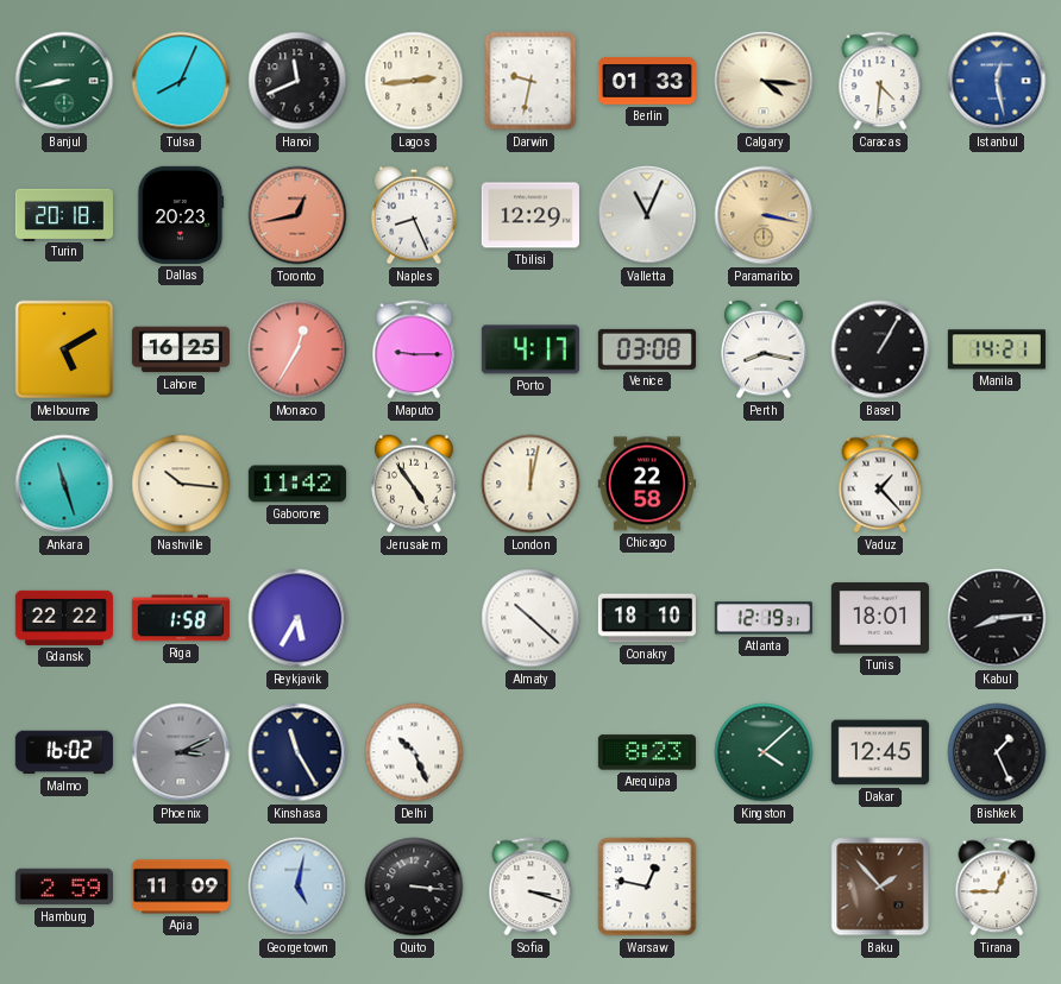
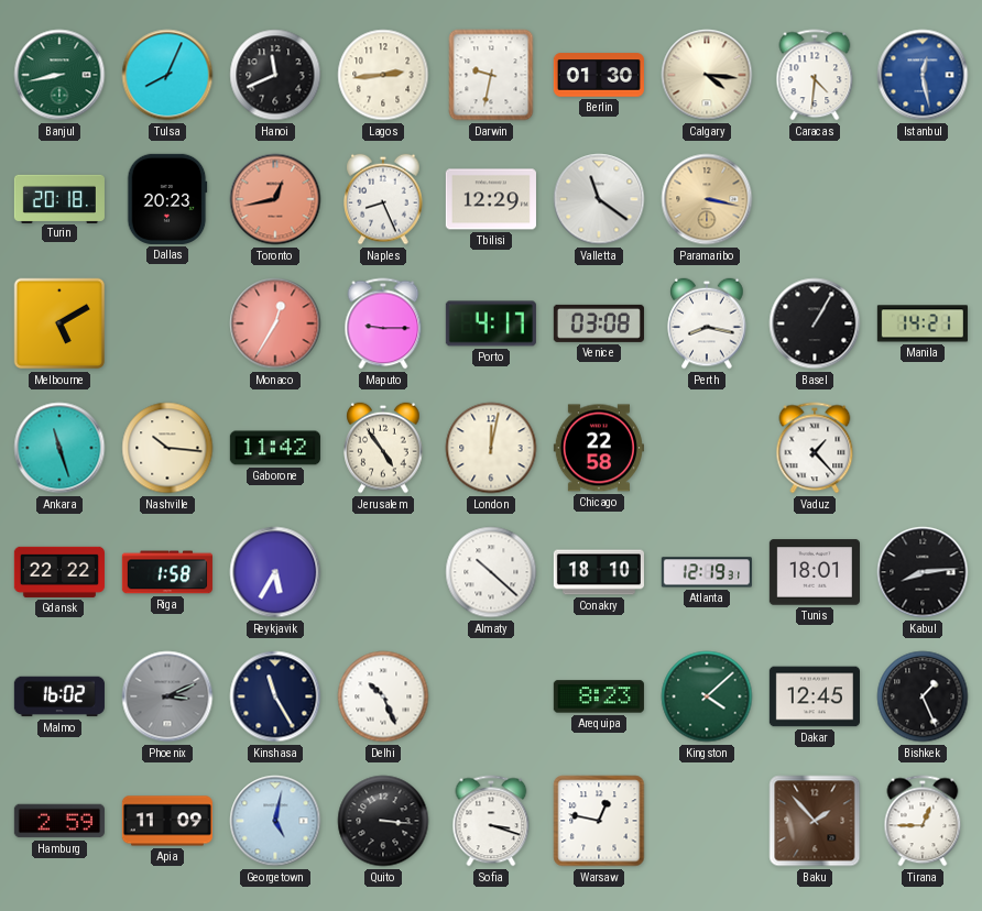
Berlin: 01:33 -> 01:30
Valletta: 11:04 -> 11:21
Lahore: 16:25 -> none
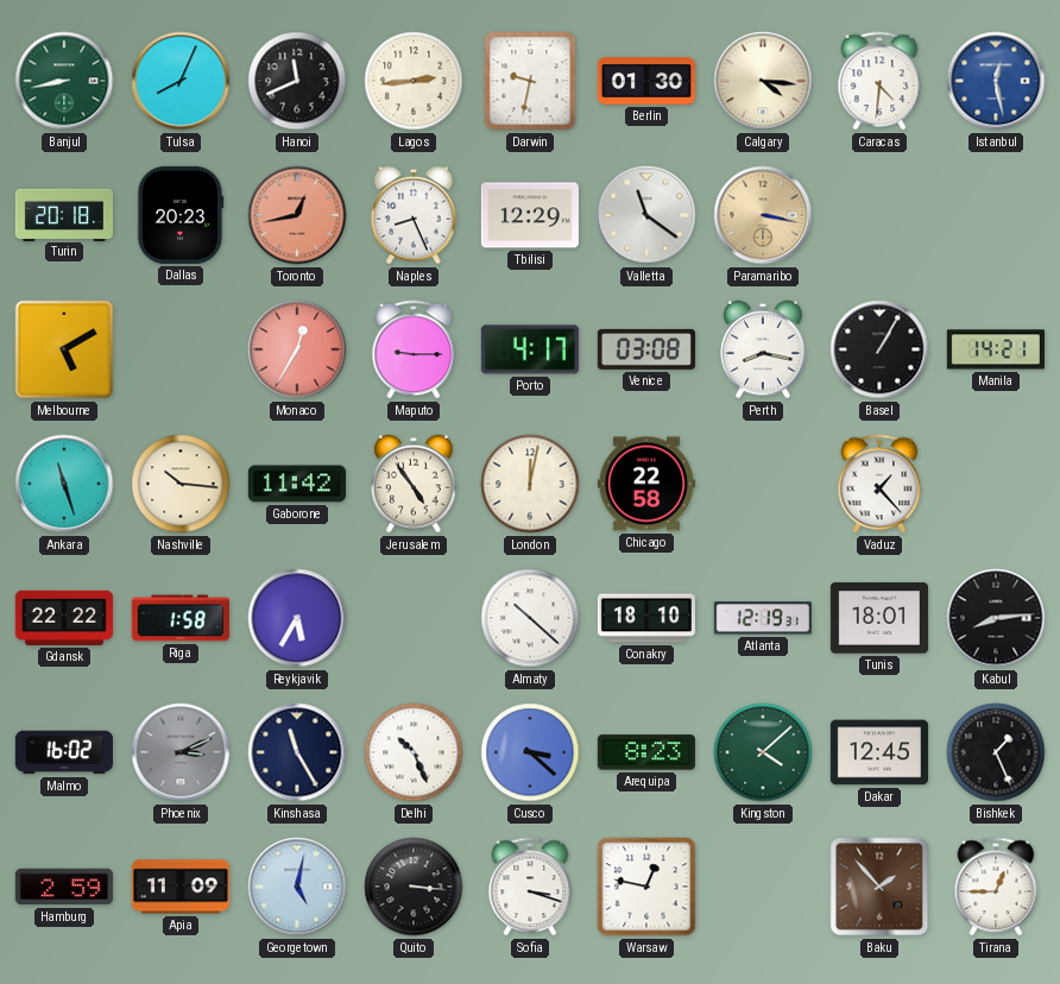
Cusco: none -> 3:22
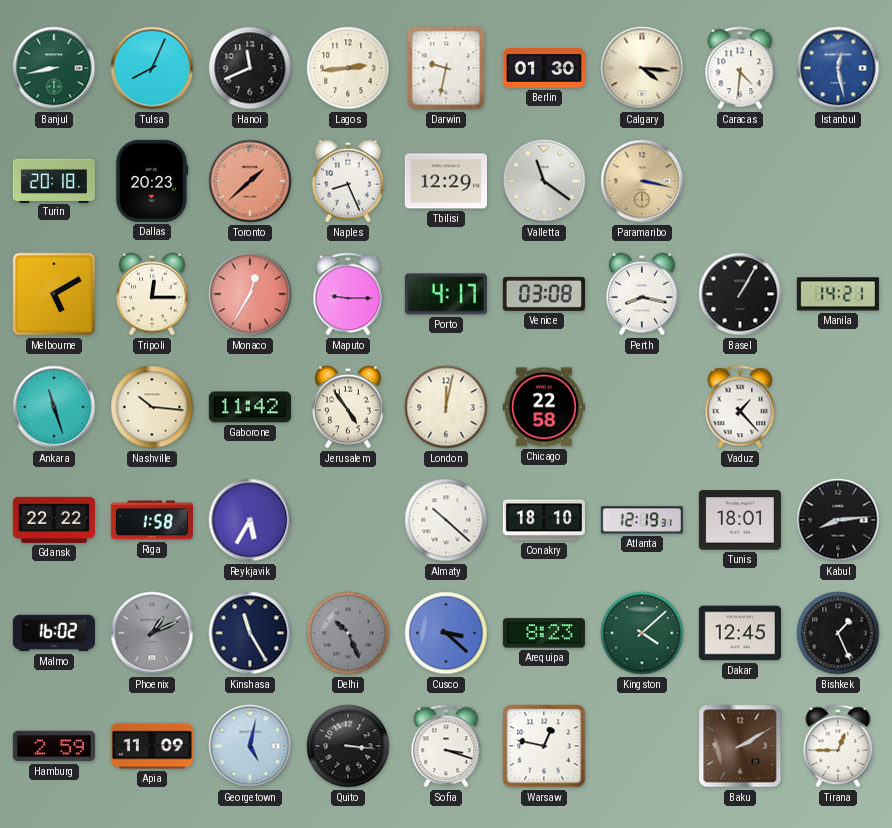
Toronto: 12:43 -> 1:38
Tripoli: none -> 12:15
Phoenix: 3:11 -> 1:11
Delhi dial: white -> grey
Baku: 1:53 -> 2:10
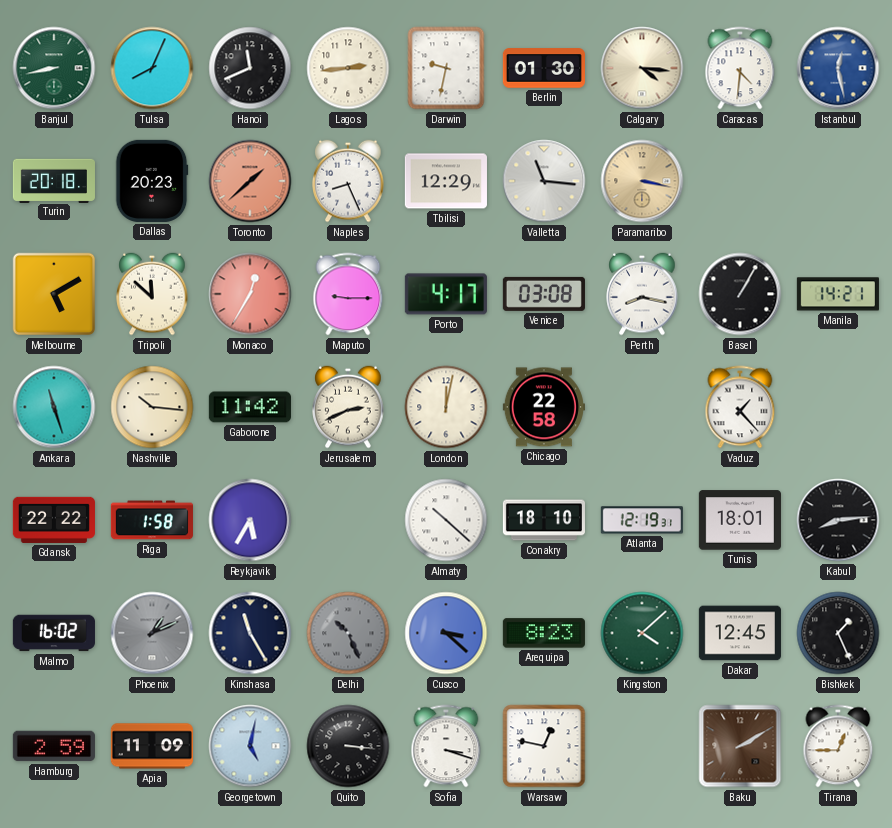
Valletta: 11:21 -> 11:16
Tripoli: 12:15 -> 11:52
Jerusalem: 4:54 -> 2:41
